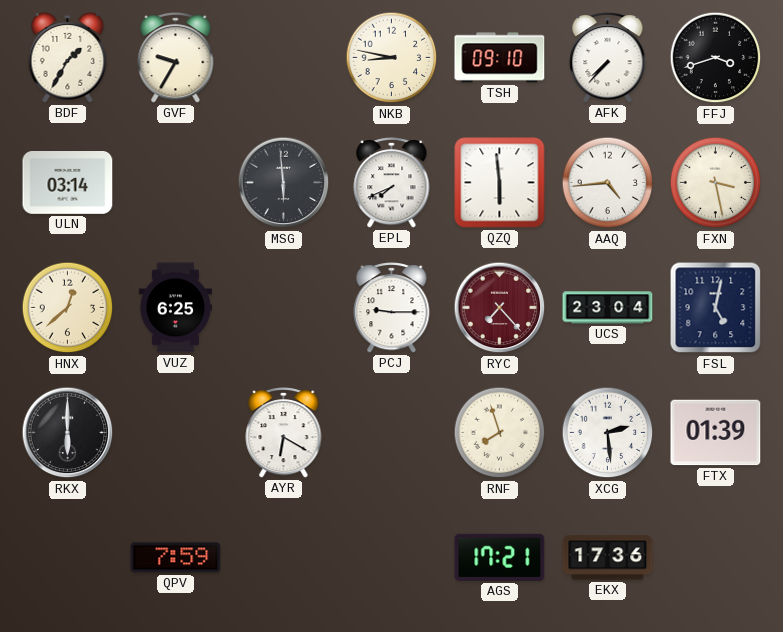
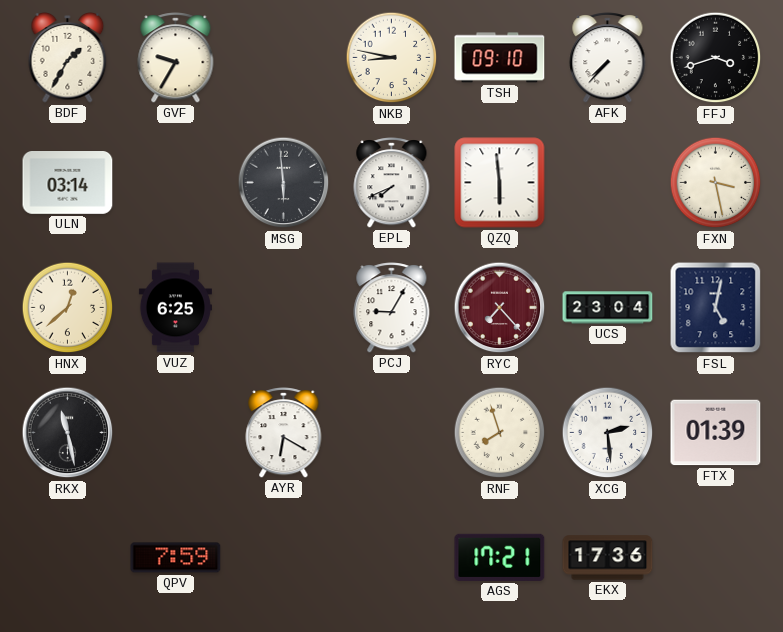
AAQ: 4:44 -> none
PCJ: 9:15 -> 9:05
RKX: 6:00 -> 11:28
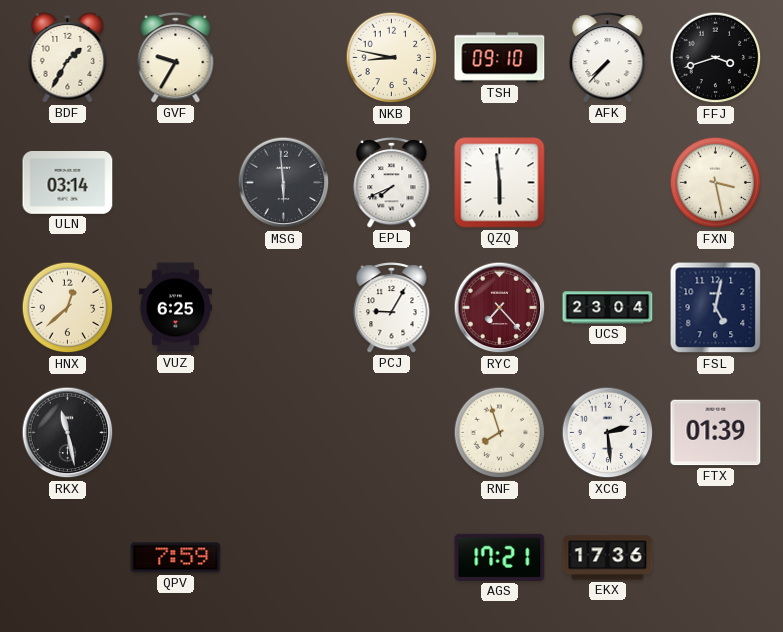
AYR: 6:20 -> none
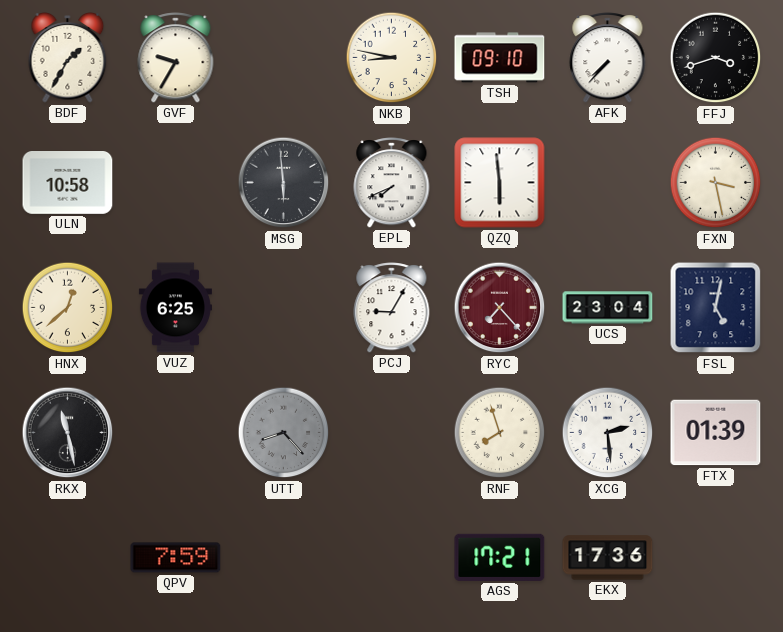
ULN: 03:14 -> 10:58
UTT: none -> 8:23
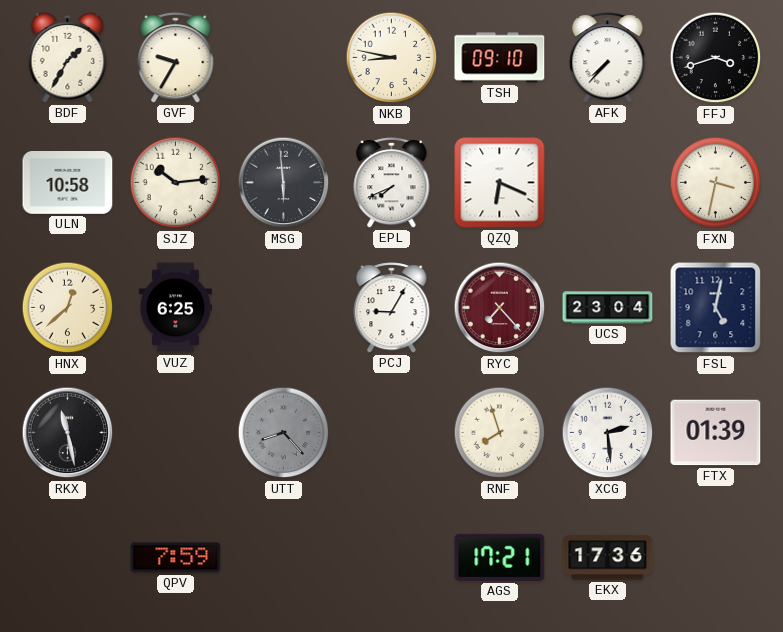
SJZ: none -> 10:14
QZQ: 5:59 -> 6:19
FXN: 3:28 -> 3:32
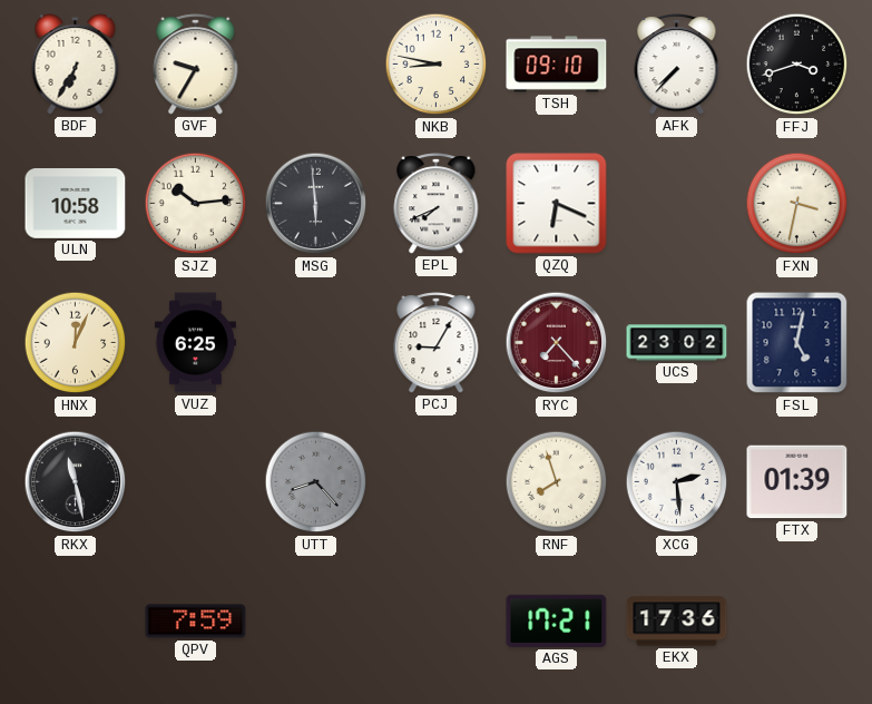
BDF: 1:35 -> 6:35
HNX: 12:38 -> 12:04
UCS: 23:04 -> 23:02
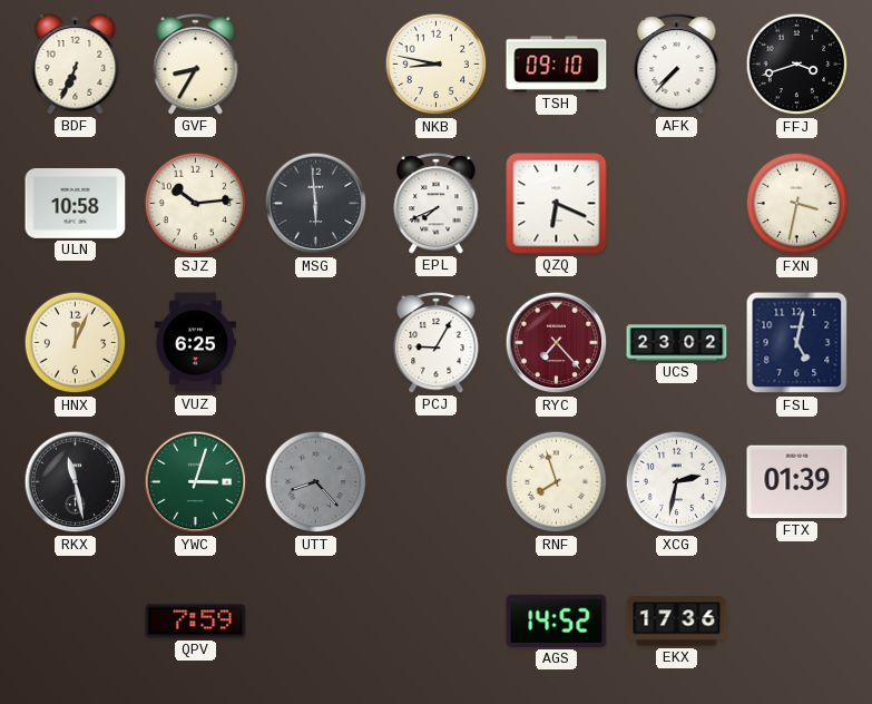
BDF: 6:35 -> 6:34
GVF: 9:35 -> 8:35
YWC: none -> 3:03
XCG: 2:29 -> 2:32
AGS: 17:21 -> 14:52
